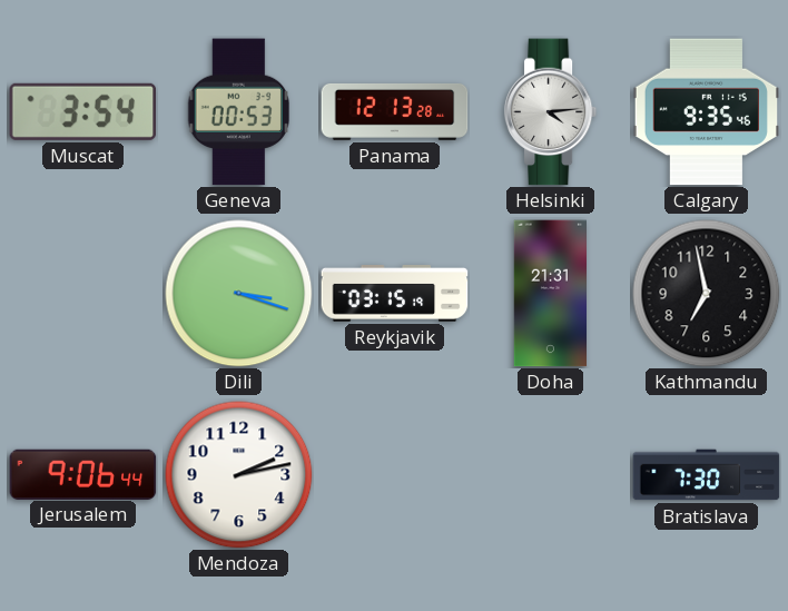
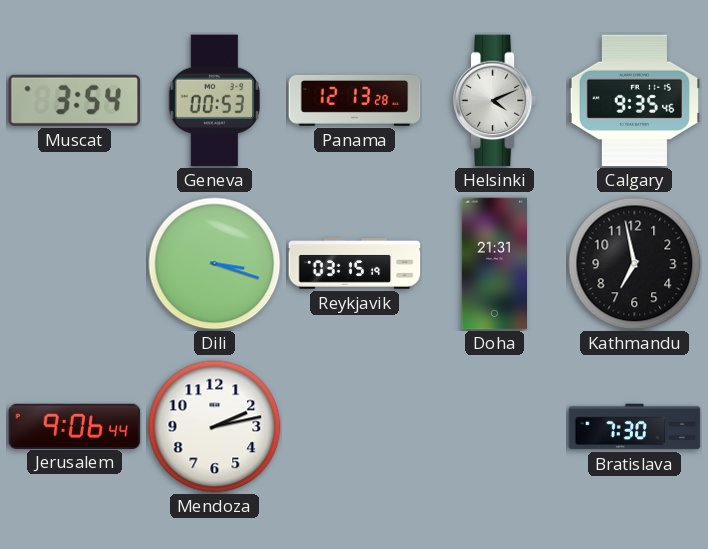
Helsinki: 4:14 -> 4:11
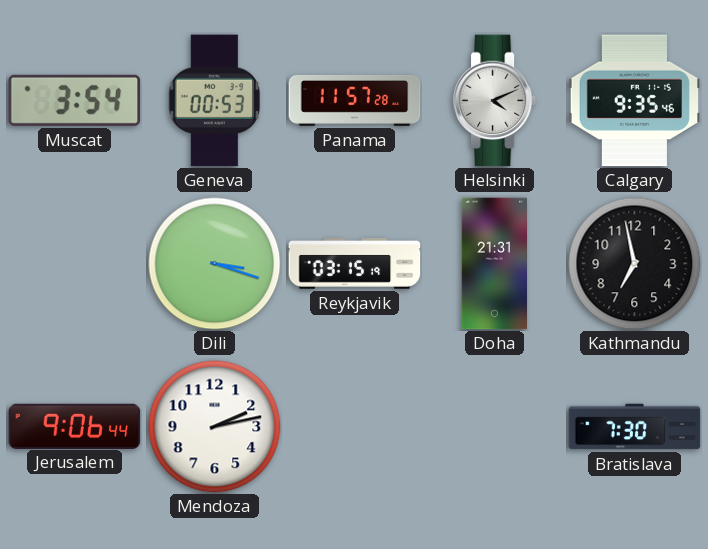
Panama: 12:13 -> 11:57
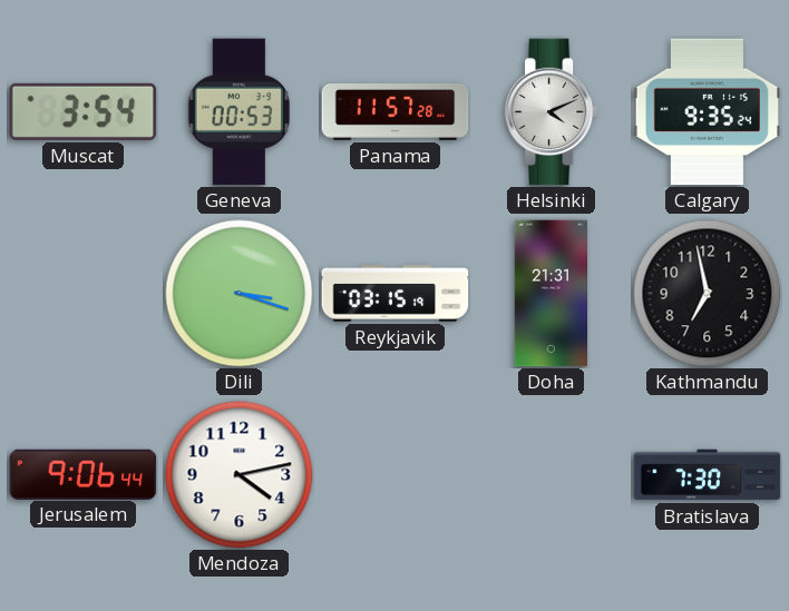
Calgary: 9:35:46 -> 9:35:24
Mendoza: 2:13 -> 4:13
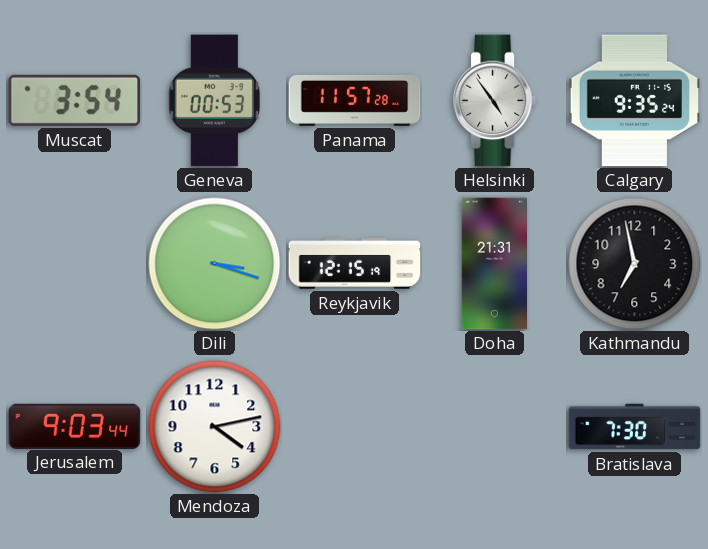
Helsinki: 4:11 -> 4:54
Reykjavik: 03:15 -> 12:15
Jerusalem: 9:06 -> 9:03
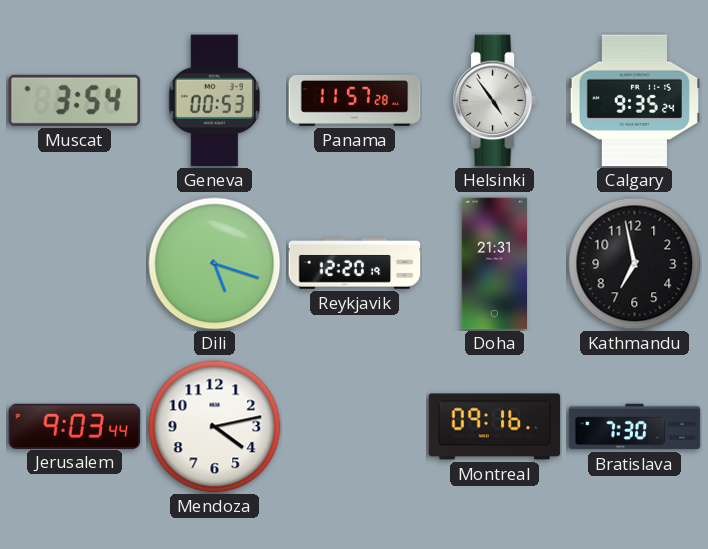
Dili: 3:18 -> 5:18
Reykjavik: 12:15 -> 12:20
Montreal: none -> 09:16
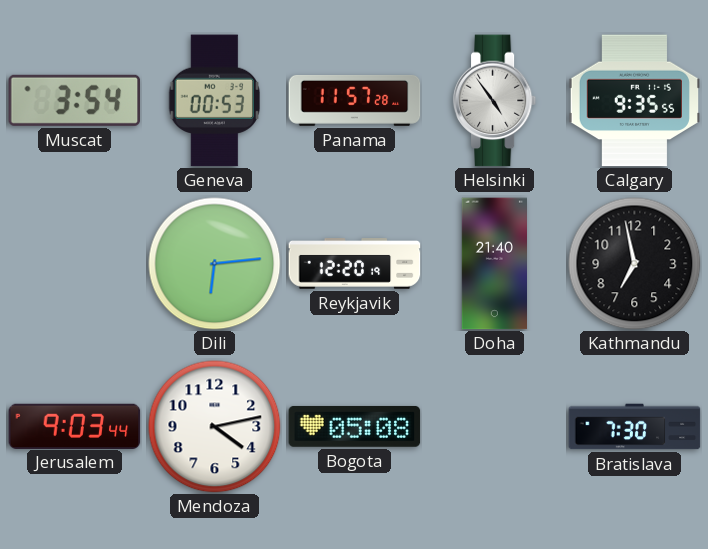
Calgary: 9:35:24 -> 9:35:55
Dili: 5:18 -> 6:14
Doha: 21:31 -> 21:40
Bogota: none -> 05:08
Montreal: 09:16 -> none
